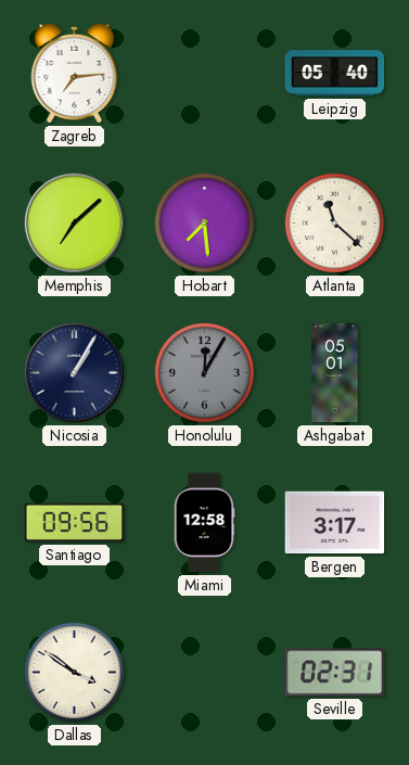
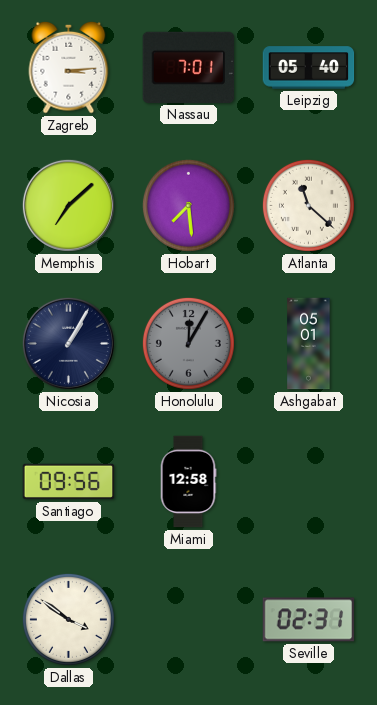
Zagreb: 7:14 -> 3:14
Nassau: none -> 7:01
Bergen: 3:17 -> none
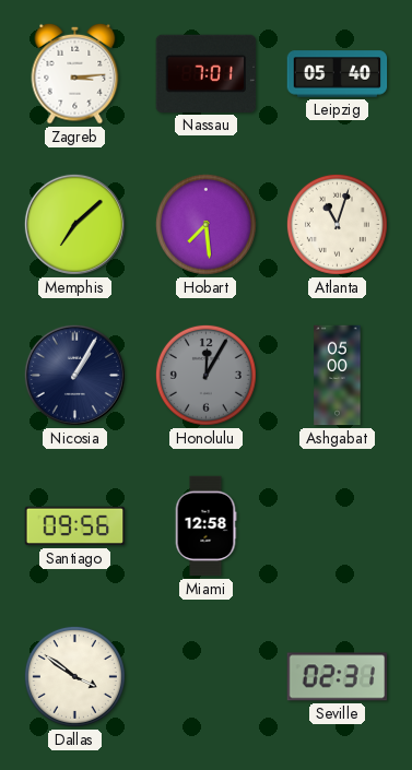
Atlanta: 11:22 -> 11:03
Ashgabat: 05:01 -> 05:00
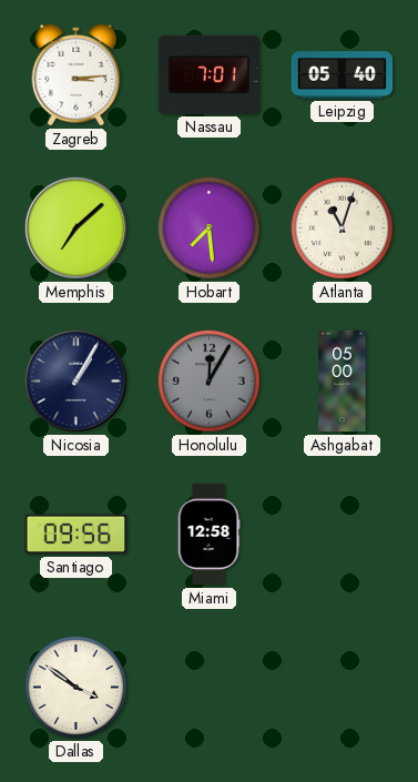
Seville: 02:31 -> none
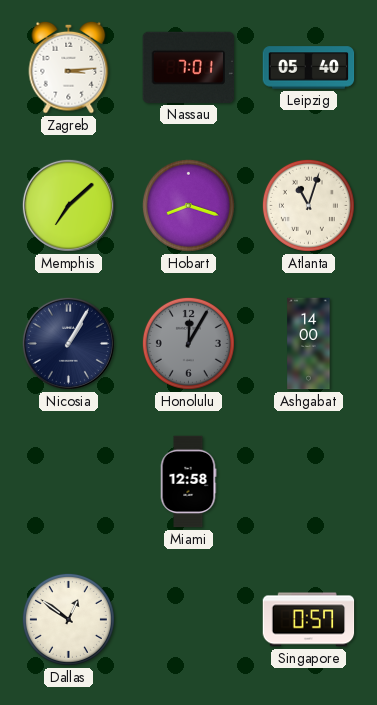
Hobart: 7:29 -> 8:18
Ashgabat: 05:00 -> 14:00
Santiago: 09:56 -> none
Dallas: 3:51 -> 12:51
Singapore: none -> 0:57
